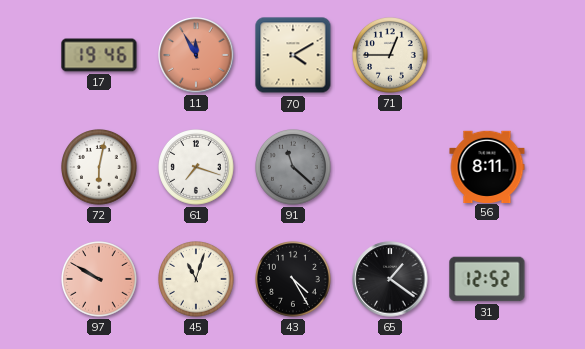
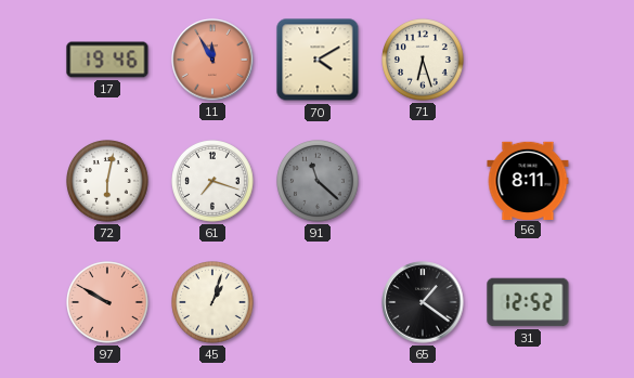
71: 12:45 -> 6:27
45: 11:03 -> 1:03
43: 4:25 -> none
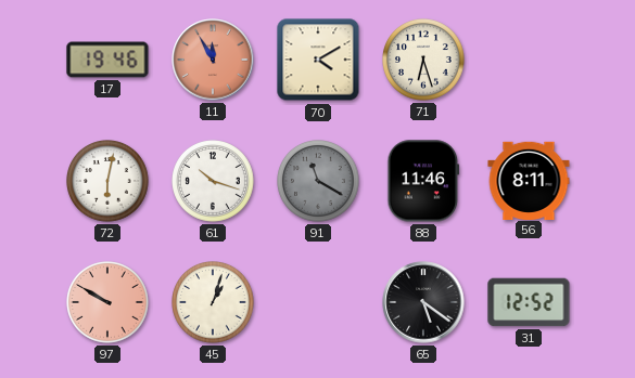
61: 7:18 -> 10:18
91: 11:22 -> 11:20
88: none -> 11:46
65: 1:21 -> 5:21
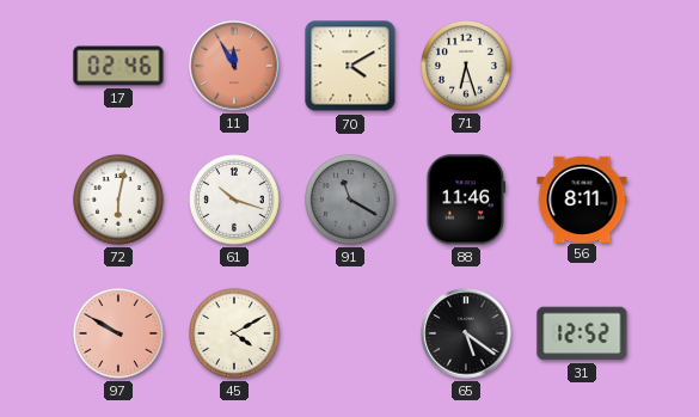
17: 19:46 -> 02:46
45: 1:03 -> 4:10
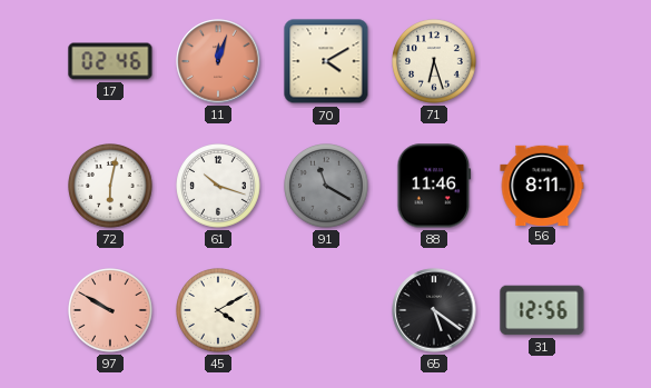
11: 11:55 -> 12:03
31: 12:52 -> 12:56
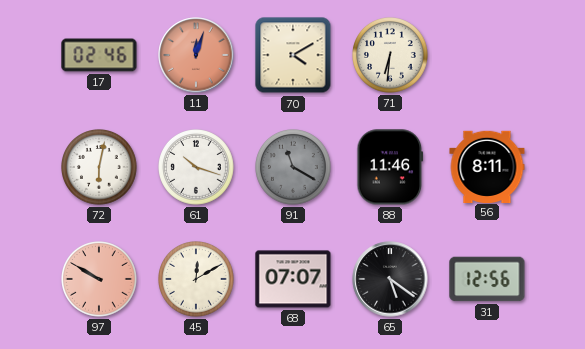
71: 6:27 -> 6:31
45: 4:10 -> 12:10
68: none -> 07:07
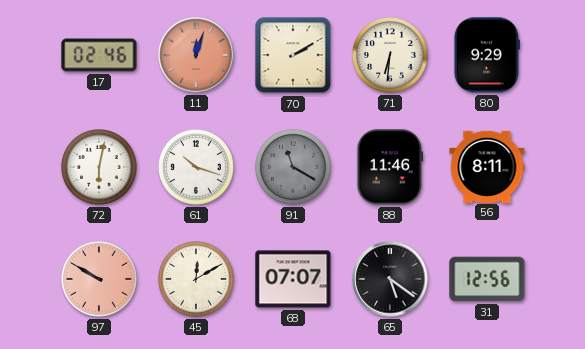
70: 4:10 -> 2:10
80: none -> 9:29
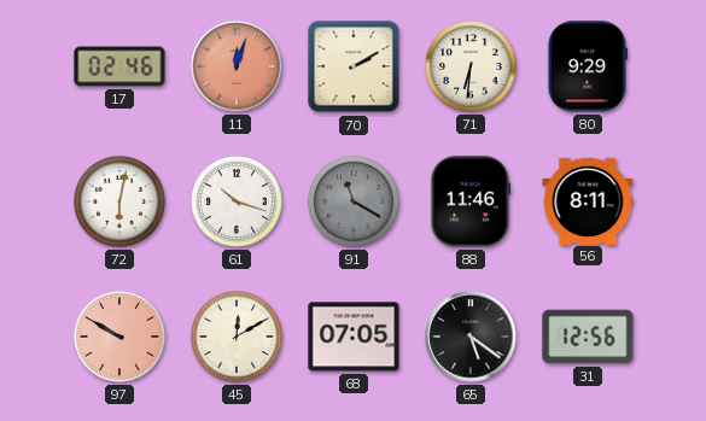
68: 07:07 -> 07:05
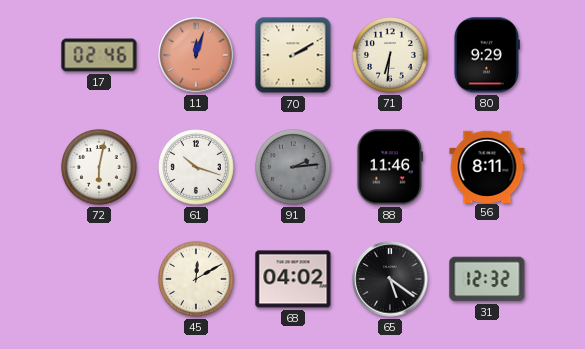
91: 11:20 -> 2:14
97: 9:50 -> none
68: 07:05 -> 04:02
31: 12:56 -> 12:32
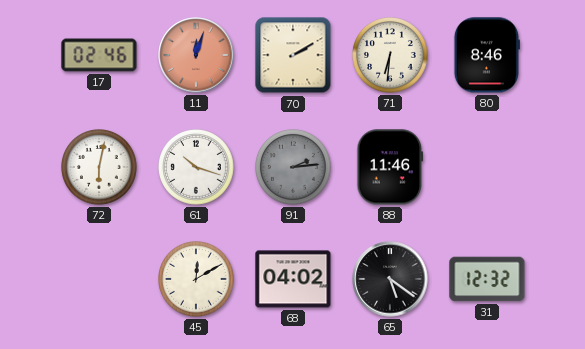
80: 9:29 -> 8:46
56: 8:11 -> none
